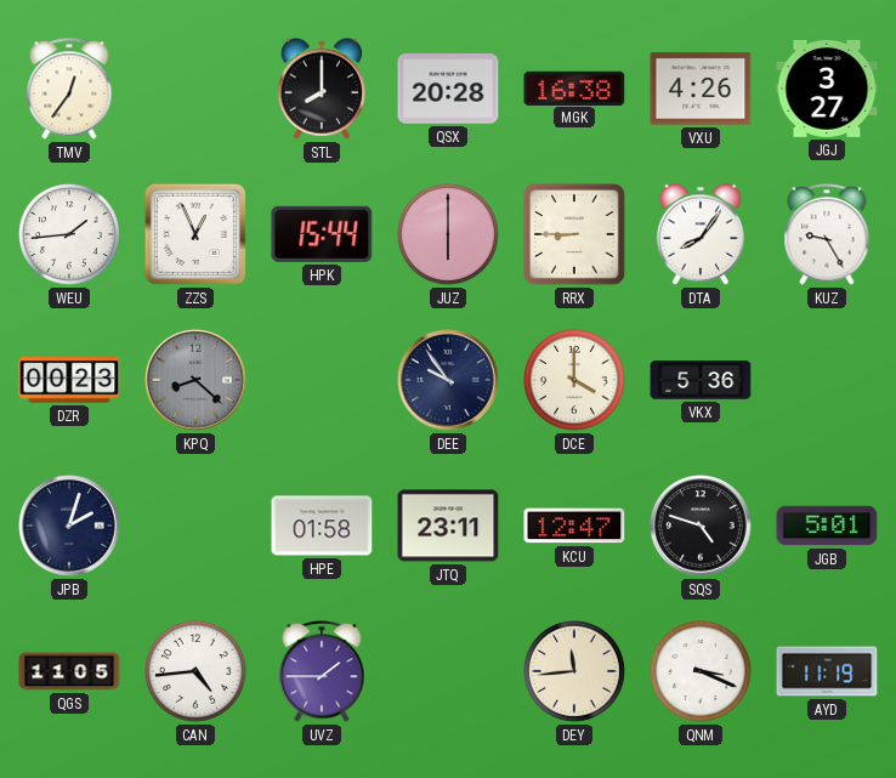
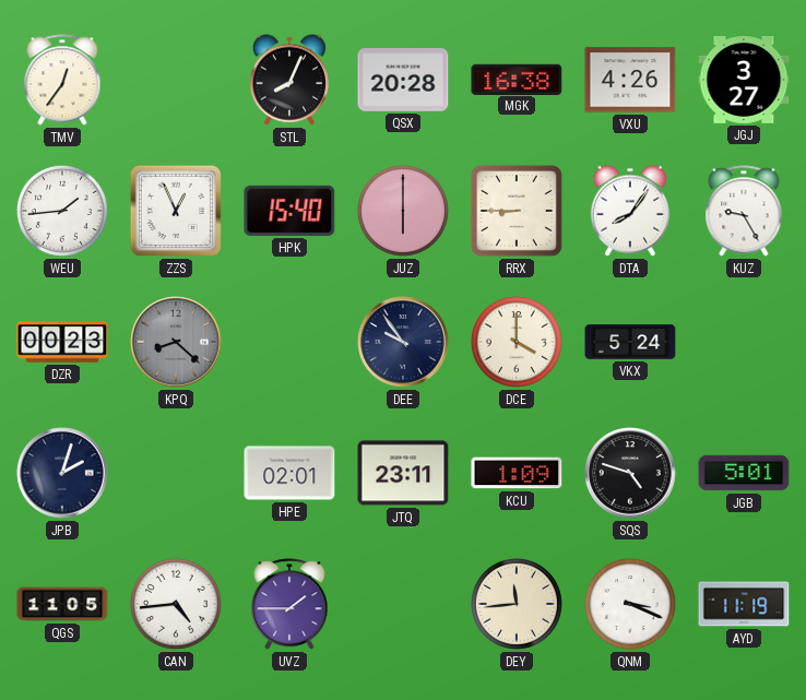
STL: 8:00 -> 8:04
HPK: 15:44 -> 15:40
VKX: 5:36 -> 5:24
HPE: 01:58 -> 02:01
KCU: 12:47 -> 1:09
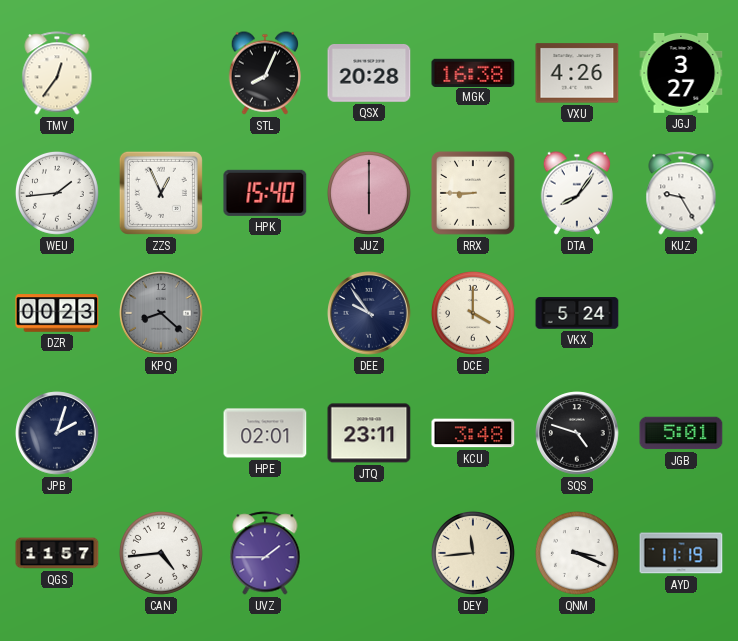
KCU: 1:09 -> 3:48
QGS: 11:05 -> 11:57
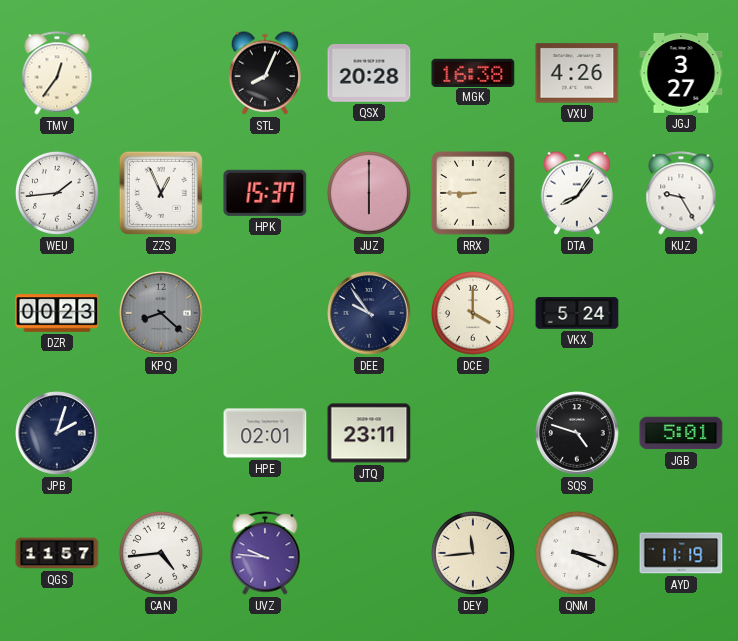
HPK: 15:40 -> 15:37
KCU: 3:48 -> none
UVZ: 1:45 -> 9:46
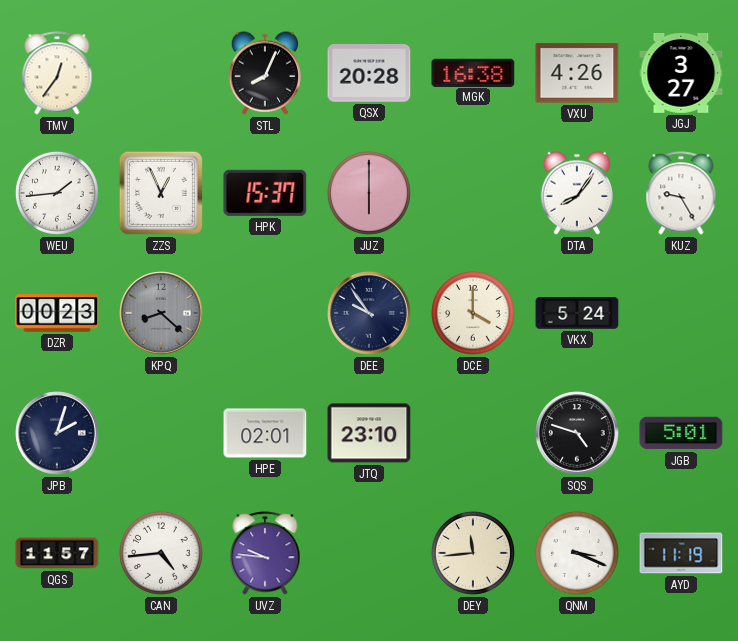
RRX: 8:45 -> none
JTQ: 23:11 -> 23:10
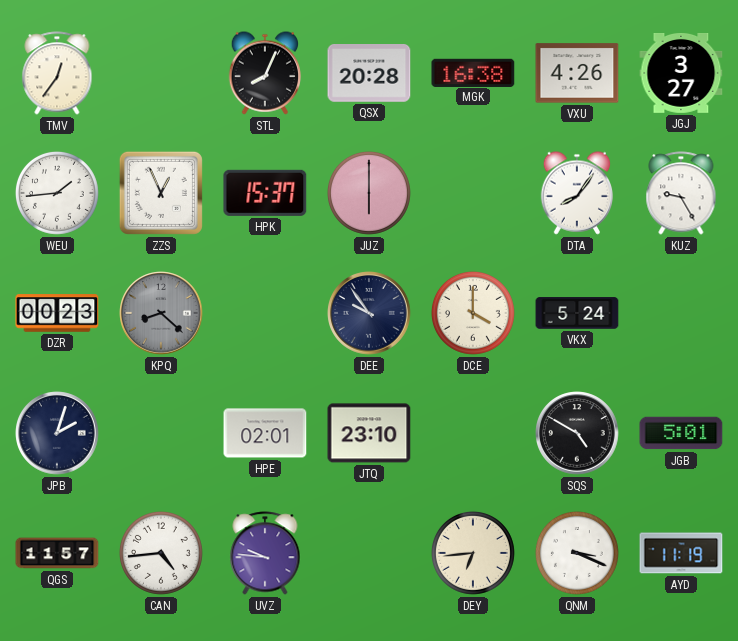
SQS: 4:48 -> 4:50
DEY: 11:44 -> 6:44
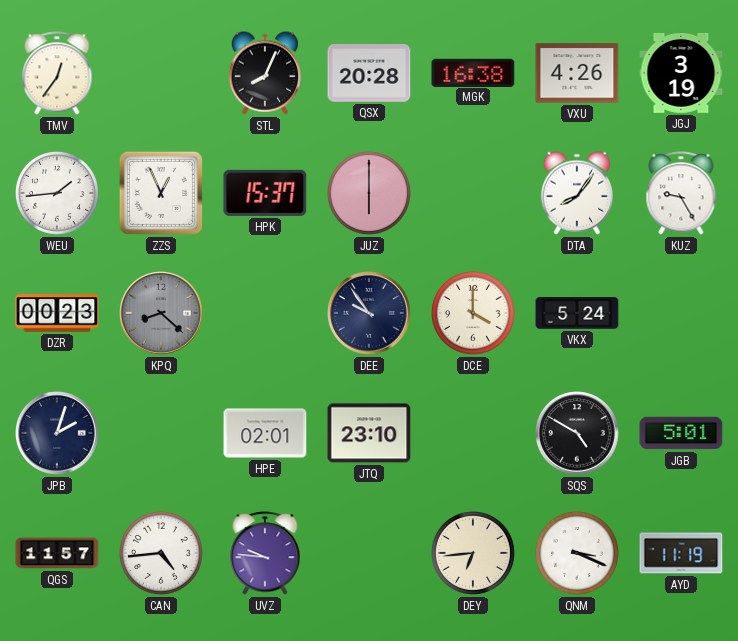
JGJ: 3:27 -> 3:19
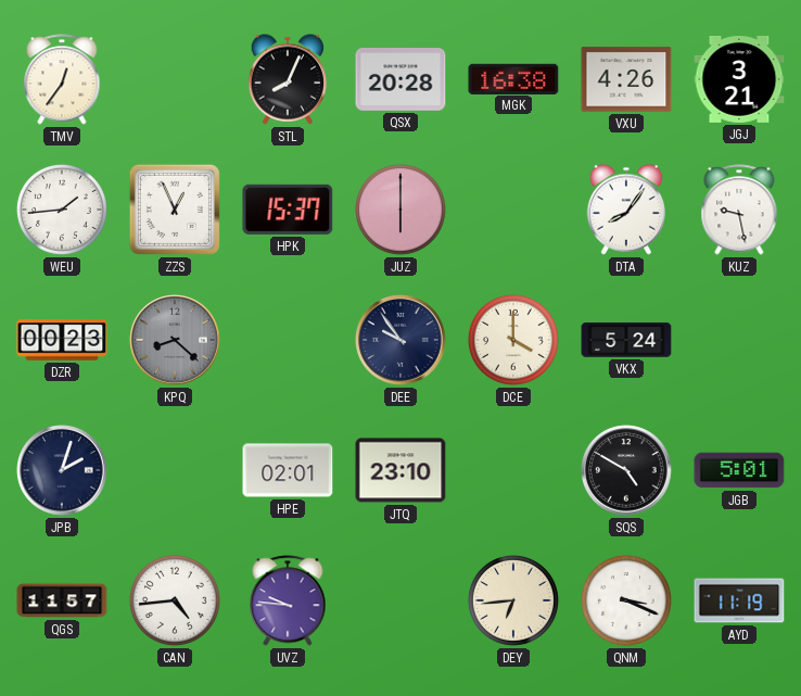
JGJ: 3:19 -> 3:21
KUZ: 9:25 -> 9:28
